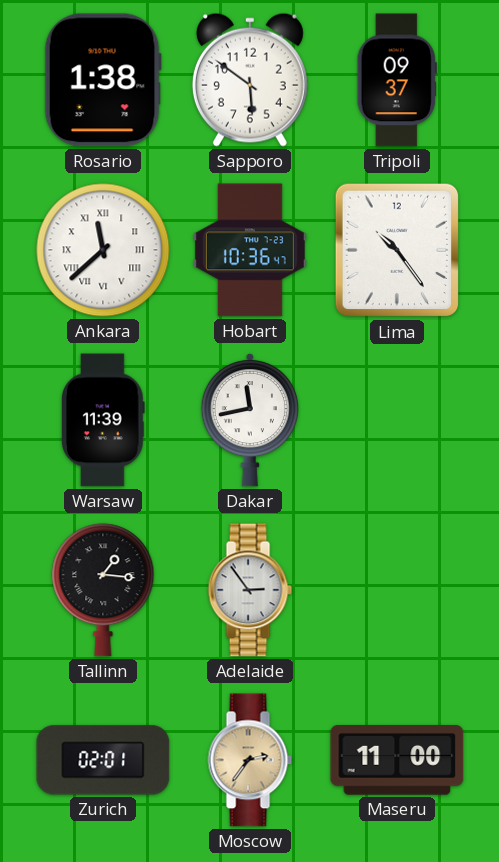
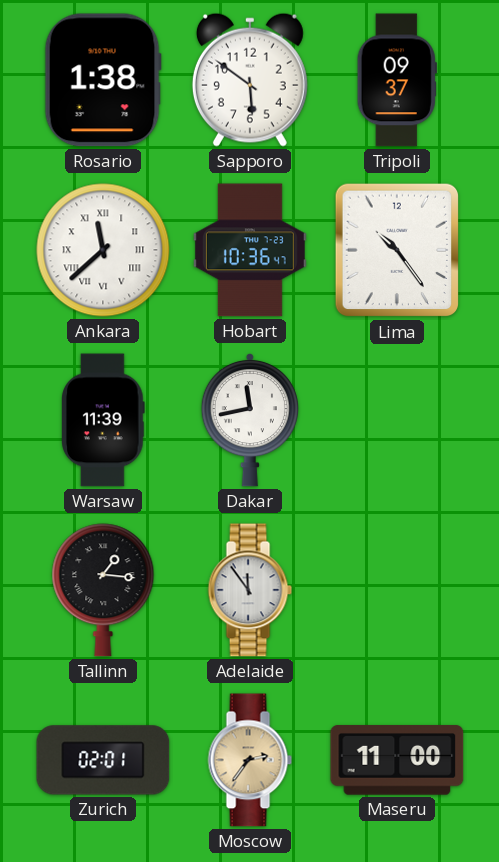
Adelaide: 2:54 -> 11:54
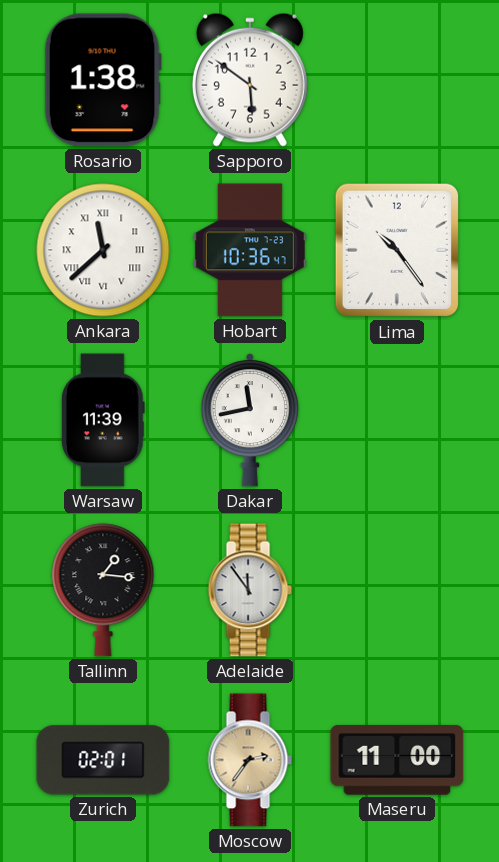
Tripoli: 09:37 -> none
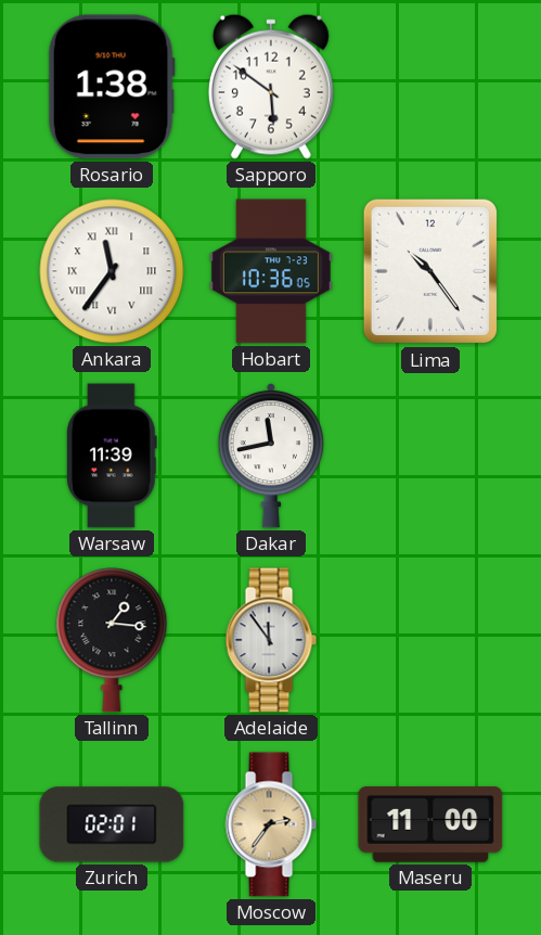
Ankara: 11:38 -> 11:36
Hobart: 10:36:47 -> 10:36:05
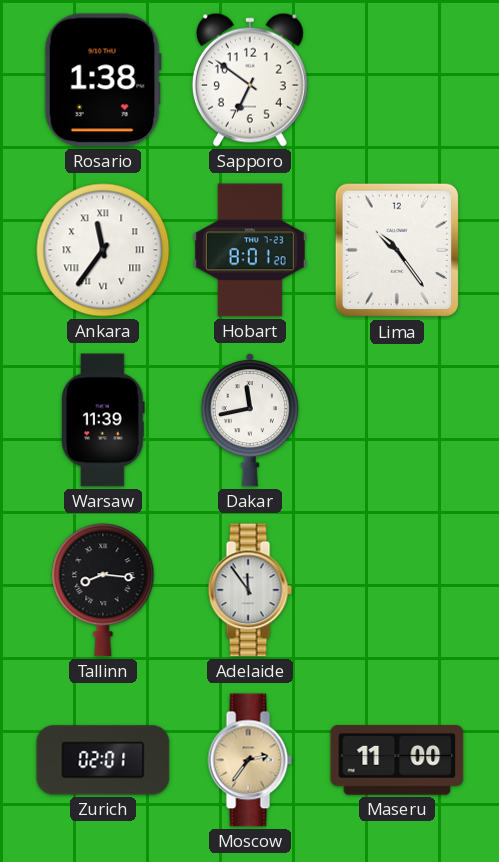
Sapporo: 5:51 -> 6:51
Hobart: 10:36 -> 8:01
Tallinn: 1:16 -> 8:16
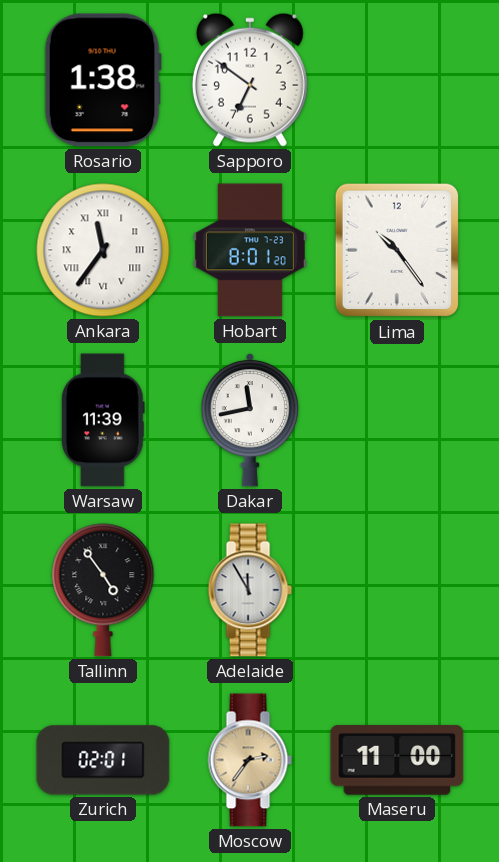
Tallinn: 8:16 -> 4:54
Adelaide: 11:54 -> 11:55
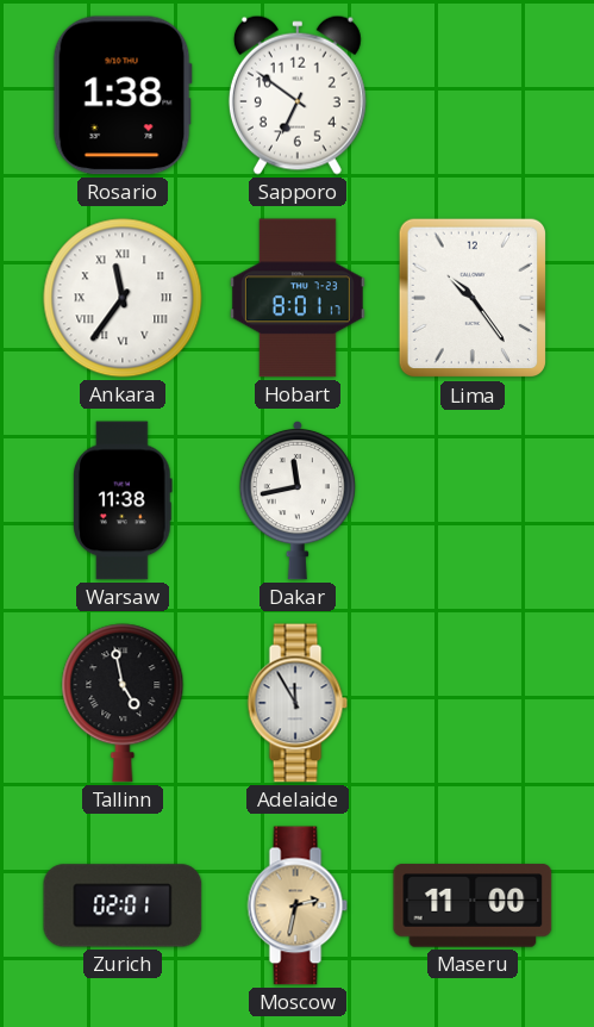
Hobart: 8:01:20 -> 8:01:17
Warsaw: 11:39 -> 11:38
Tallinn: 4:54 -> 4:58
Moscow: 2:36 -> 2:32
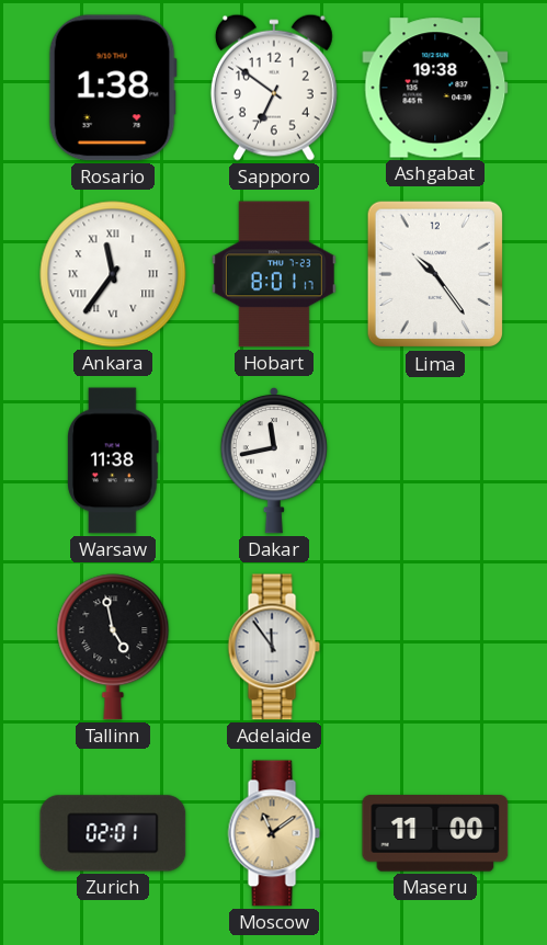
Ashgabat: none -> 19:38
Adelaide: 11:55 -> 11:54
Moscow: 2:32 -> 11:09
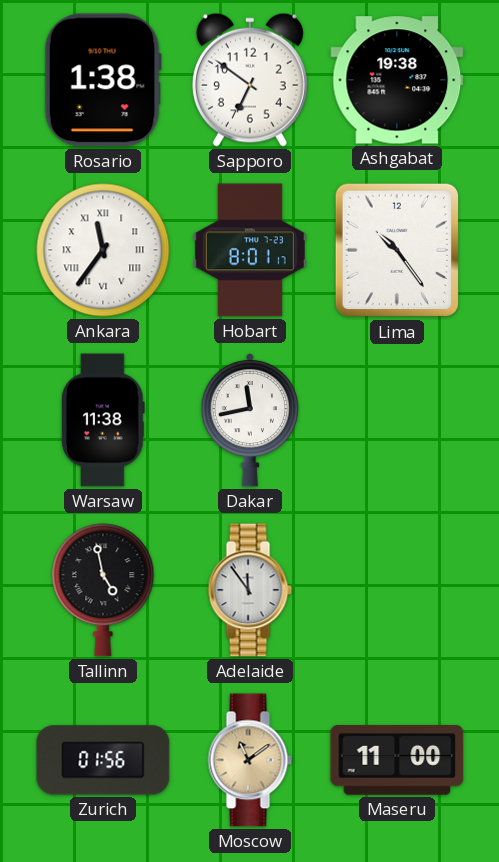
Zurich: 02:01 -> 01:56
